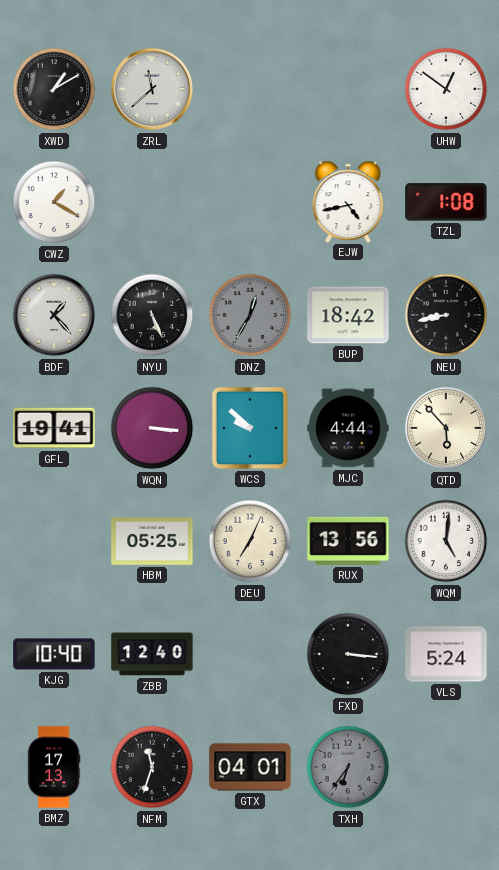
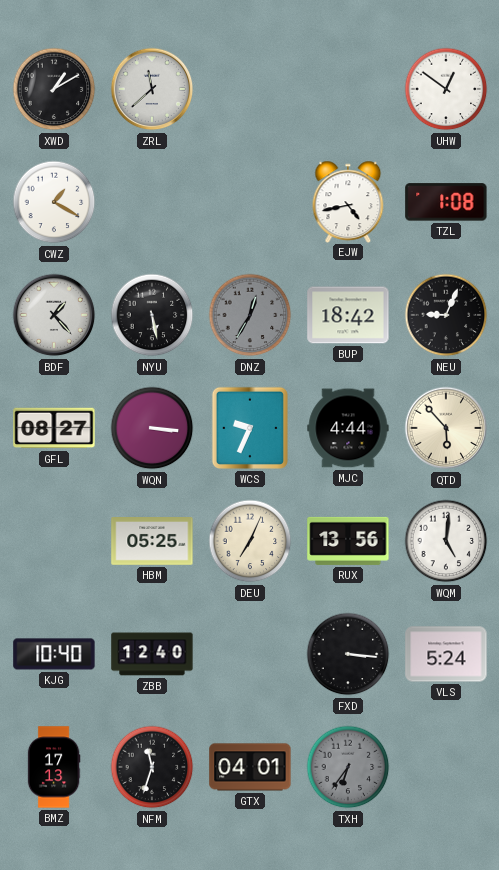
NYU: 5:26 -> 5:28
NEU: 8:43 -> 9:04
GFL: 19:41 -> 08:27
WCS: 9:52 -> 9:34
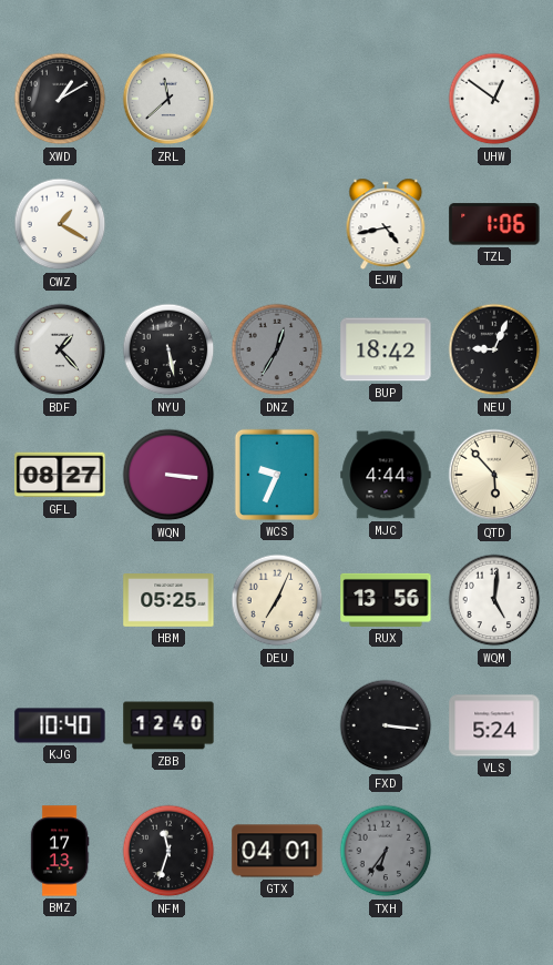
TZL: 1:08 -> 1:06
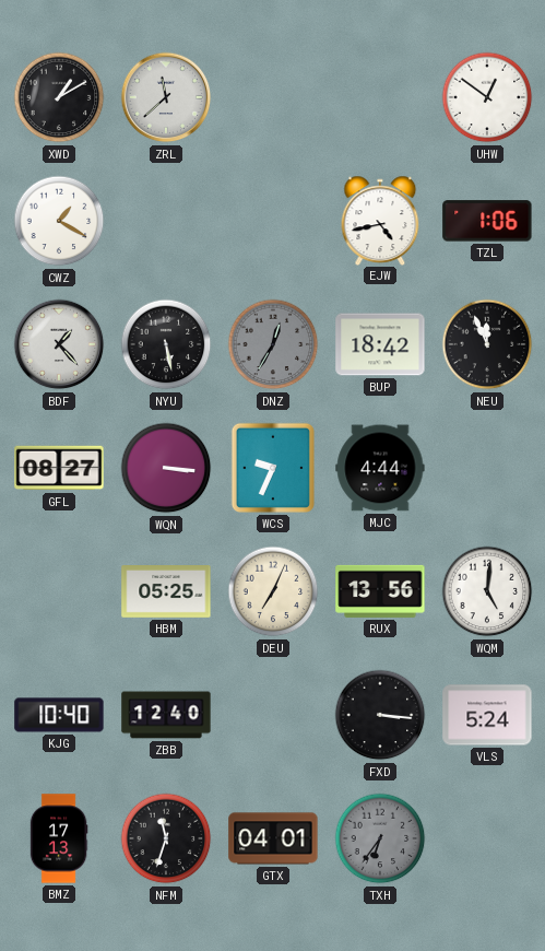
NEU: 9:04 -> 11:56
QTD: 5:53 -> none
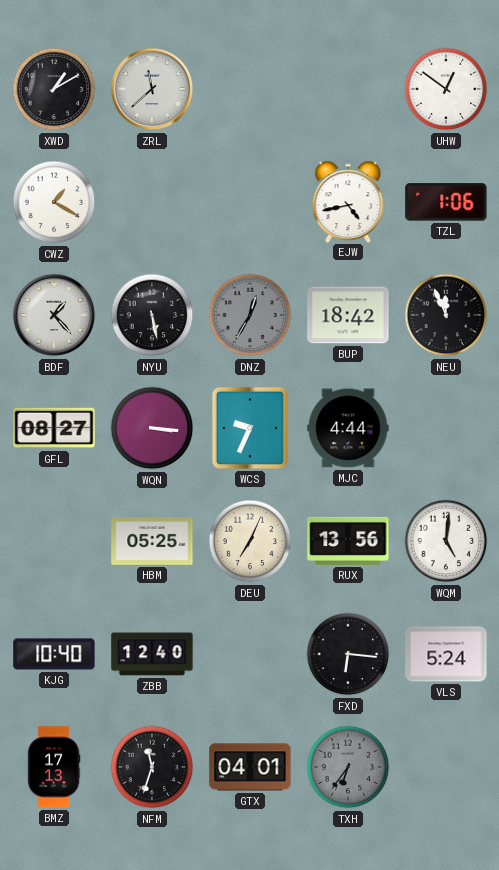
FXD: 3:16 -> 6:16
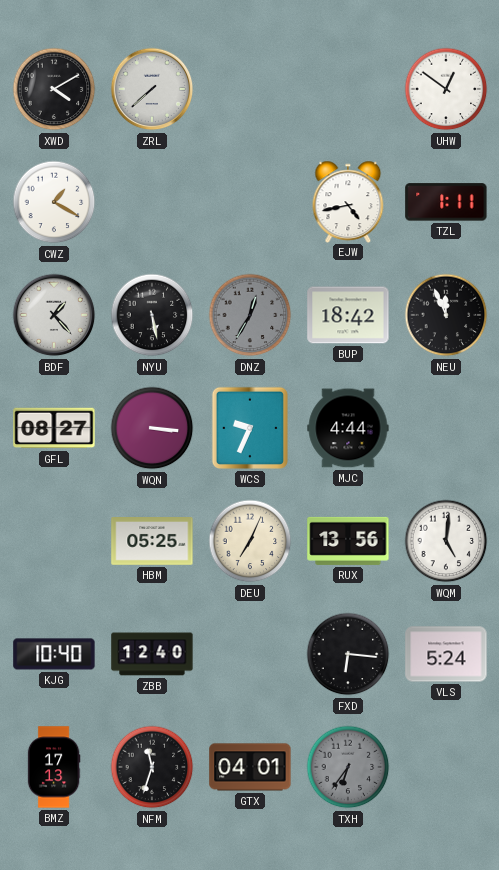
XWD: 1:10 -> 4:10
ZRL: 11:38 -> 7:38
TZL: 1:06 -> 1:11
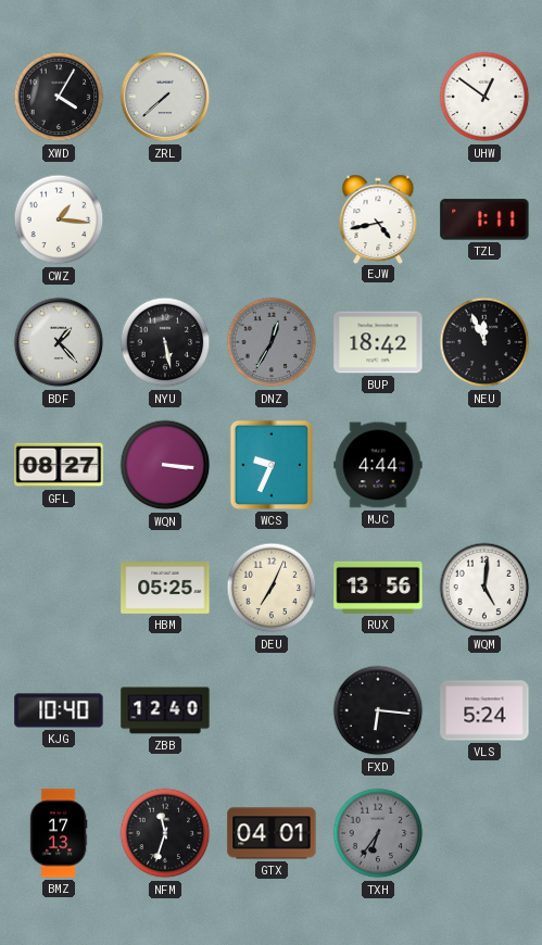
XWD: 4:10 -> 4:05
CWZ: 1:20 -> 1:16
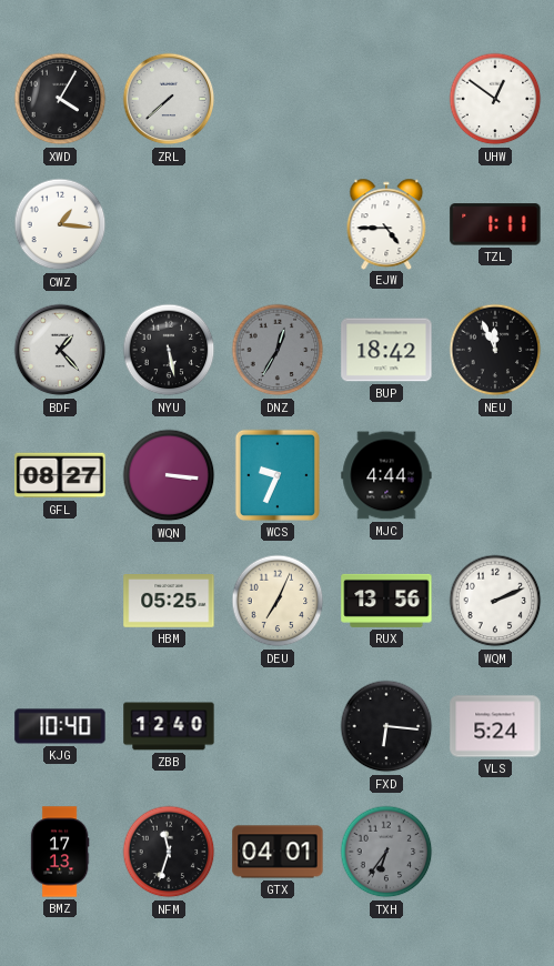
EJW: 4:43 -> 4:45
WQM: 5:01 -> 2:11
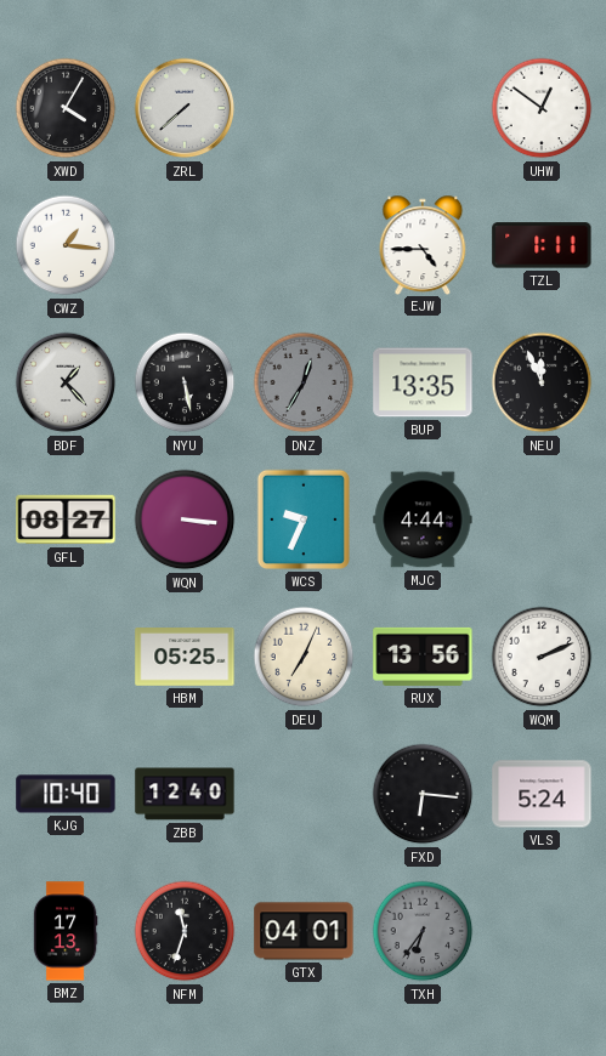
BUP: 18:42 -> 13:35
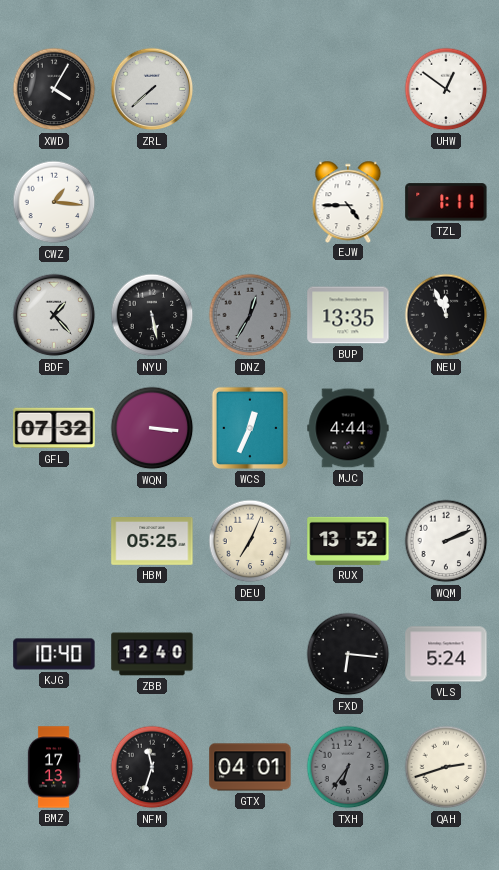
GFL: 08:27 -> 07:32
WCS: 9:34 -> 12:34
RUX: 13:56 -> 13:52
QAH: none -> 2:42
